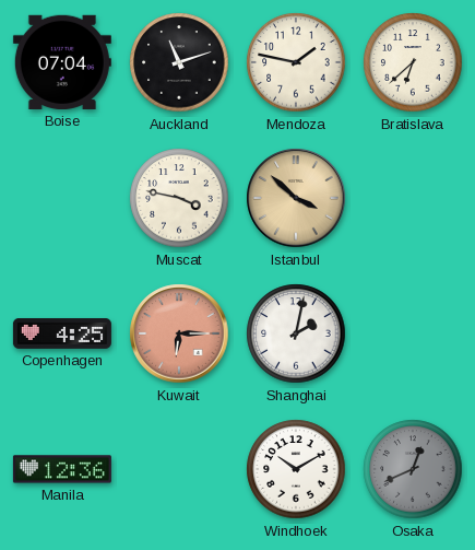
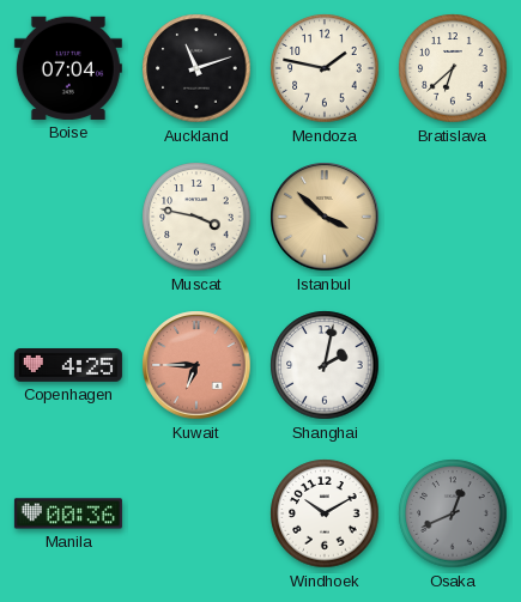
Kuwait: 6:15 -> 6:45
Manila: 12:36 -> 00:36
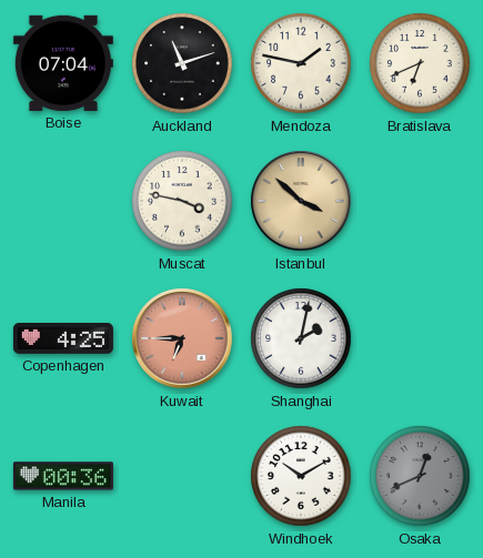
Bratislava: 6:38 -> 6:41
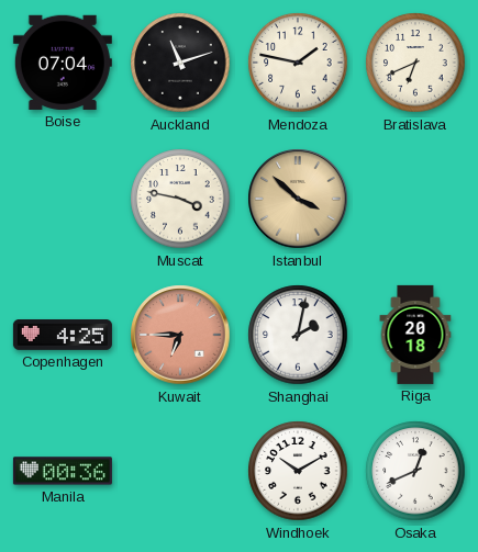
Riga: none -> 20:18
Osaka dial: grey -> white
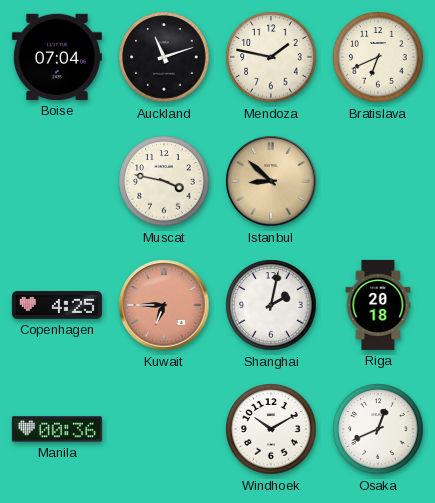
Istanbul: 3:52 -> 8:52
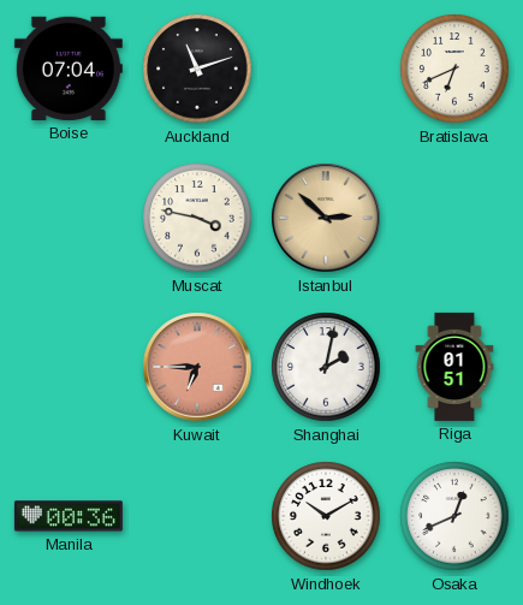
Mendoza: 1:47 -> none
Istanbul: 8:52 -> 2:52
Copenhagen: 4:25 -> none
Riga: 20:18 -> 01:51
